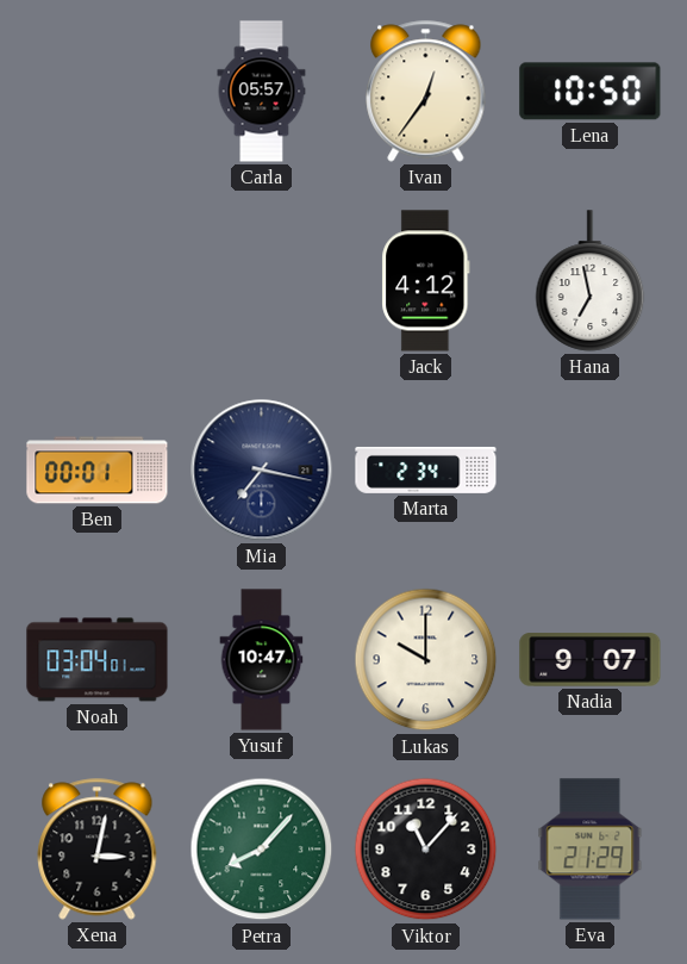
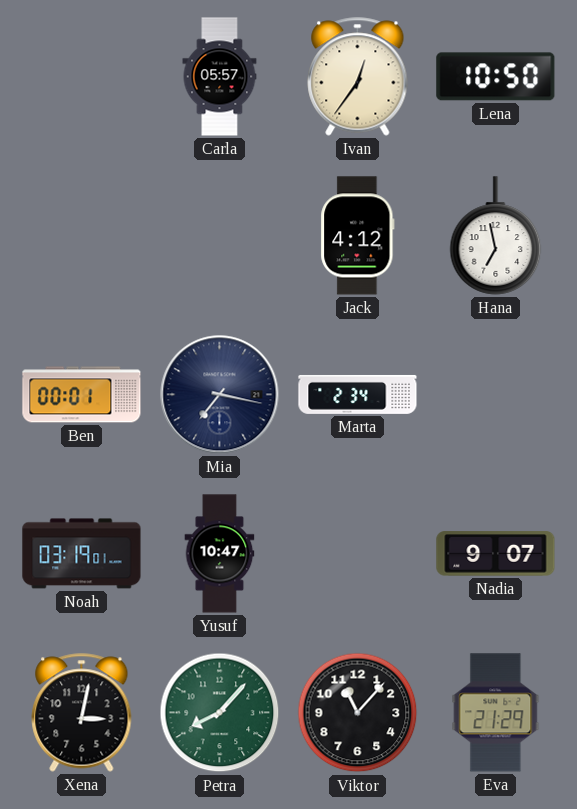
Noah: 03:04 -> 03:19
Lukas: 10:00 -> none
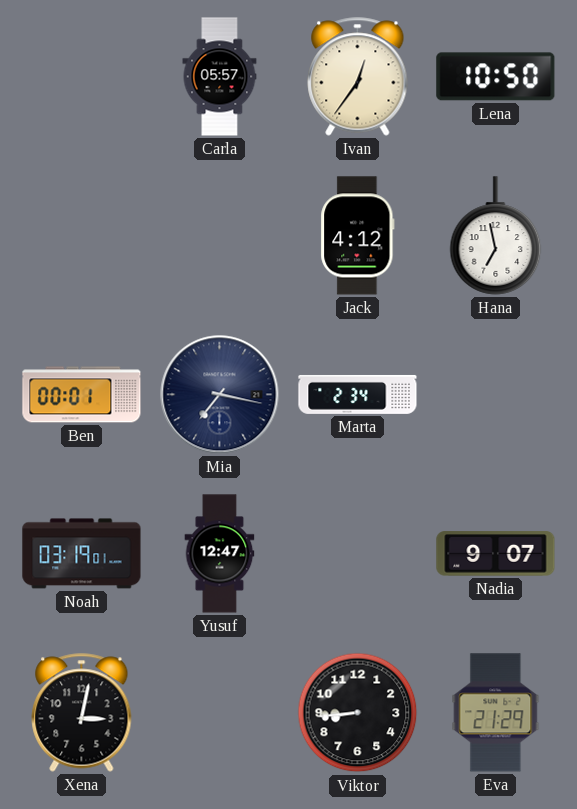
Yusuf: 10:47 -> 12:47
Petra: 8:07 -> none
Viktor: 11:07 -> 8:44
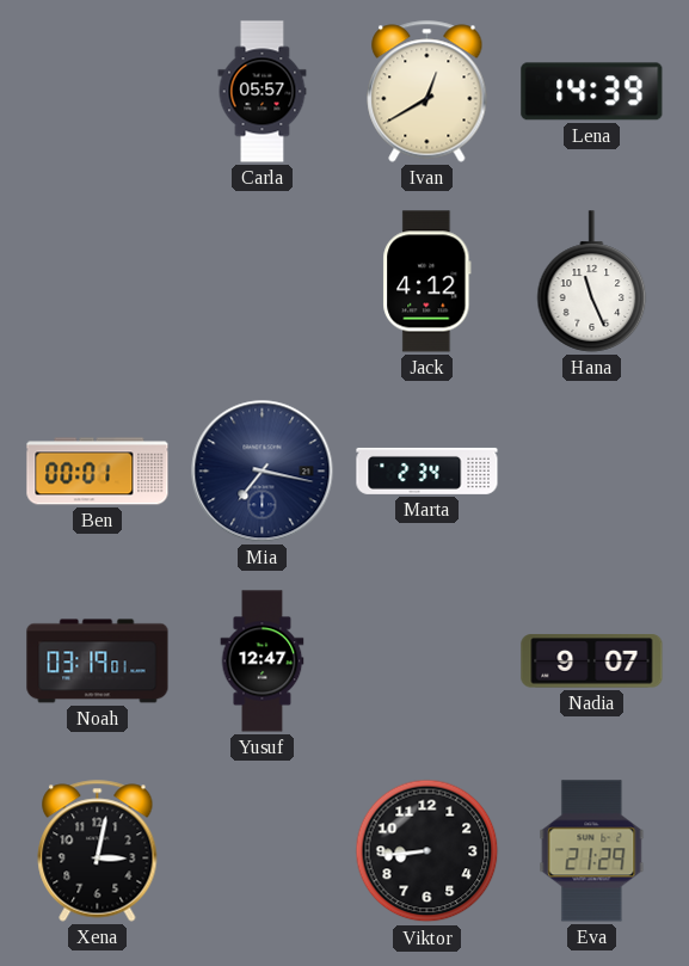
Ivan: 12:36 -> 12:40
Lena: 10:50 -> 14:39
Hana: 6:58 -> 11:26
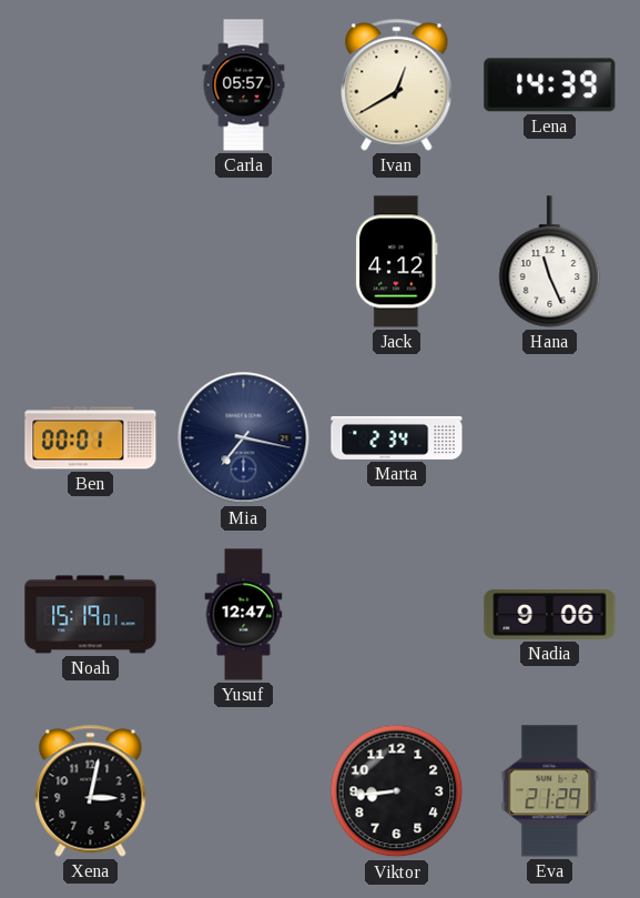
Noah: 03:19 -> 15:19
Nadia: 9:07 -> 9:06
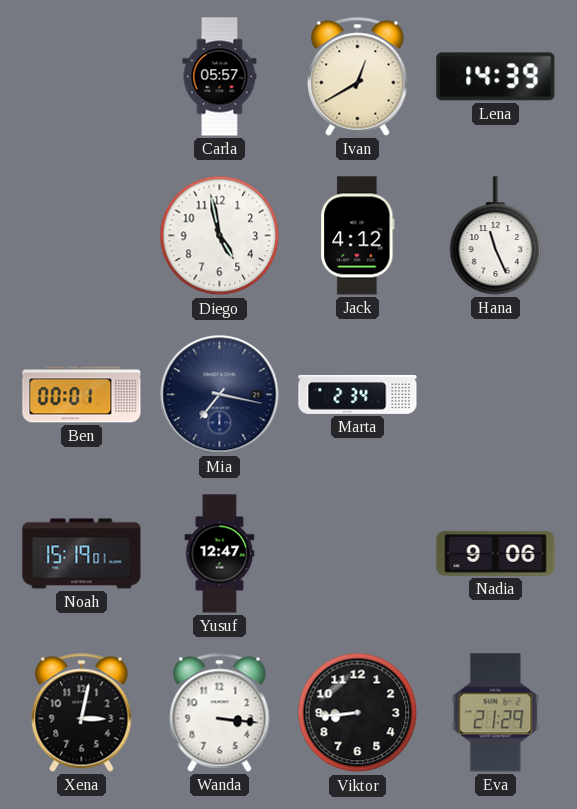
Diego: none -> 4:58
Wanda: none -> 3:16
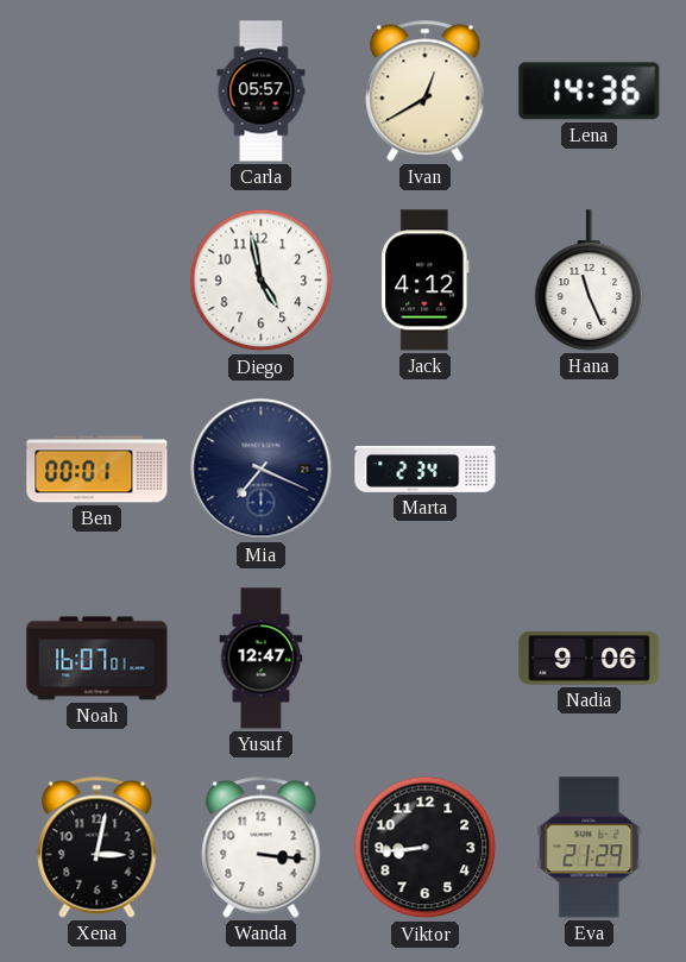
Lena: 14:39 -> 14:36
Mia: 7:17 -> 7:19
Noah: 15:19 -> 16:07
